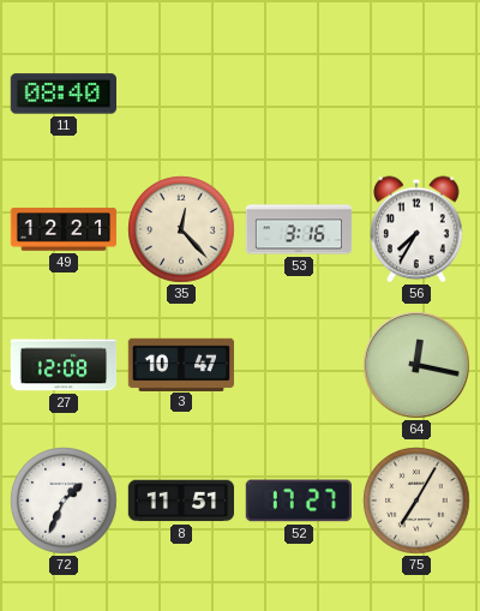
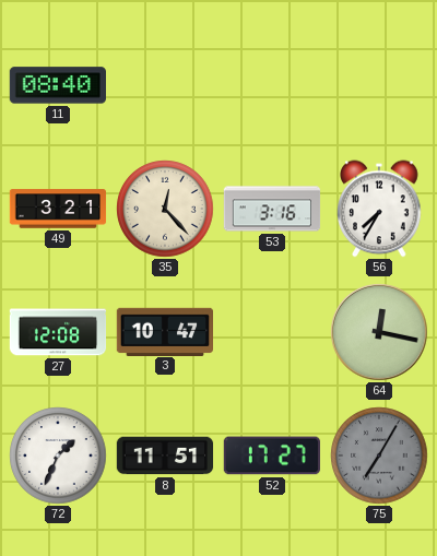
49: 12:21 -> 3:21
75 dial: cream -> grey
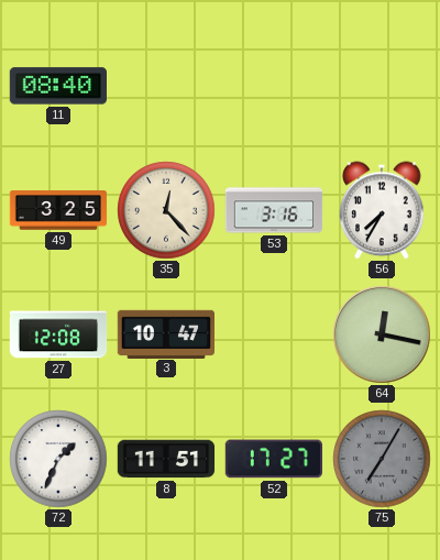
49: 3:21 -> 3:25
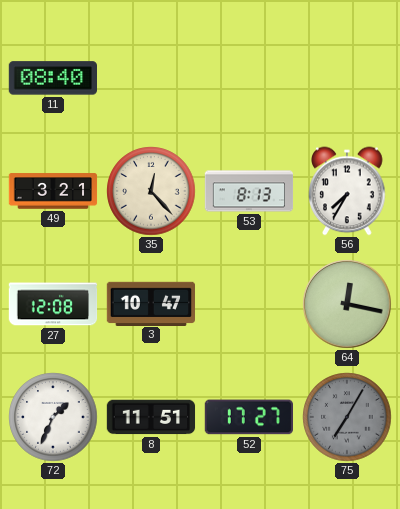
49: 3:25 -> 3:21
53: 3:16 -> 8:13
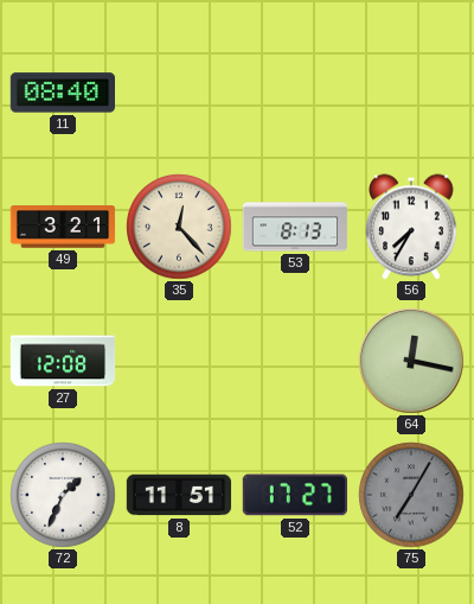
3: 10:47 -> none
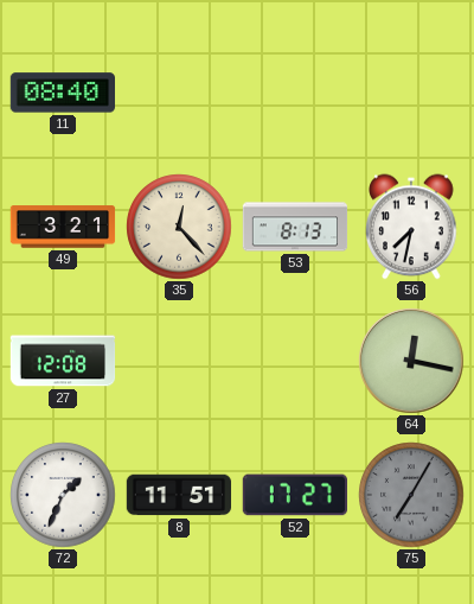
56: 7:35 -> 7:32
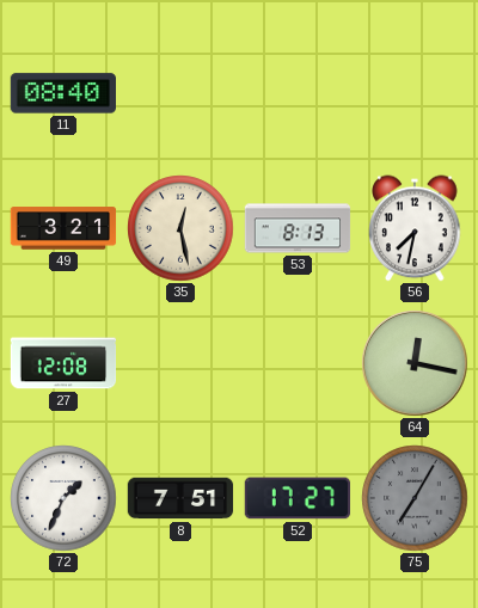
35: 12:23 -> 12:28
8: 11:51 -> 7:51
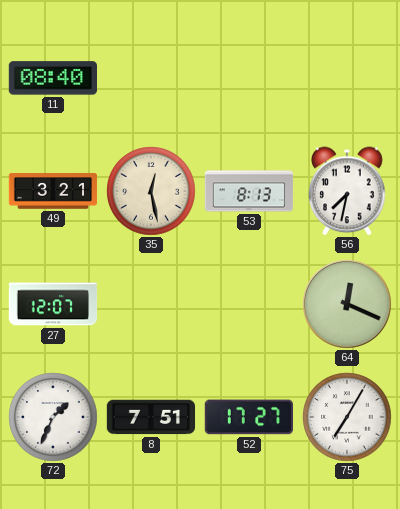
27: 12:08 -> 12:07
64: 12:17 -> 12:19
75 dial: grey -> white
